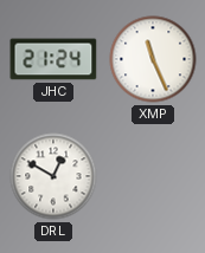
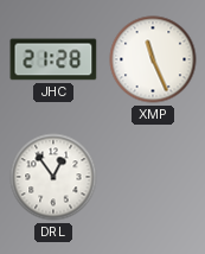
JHC: 21:24 -> 21:28
DRL: 12:50 -> 12:54
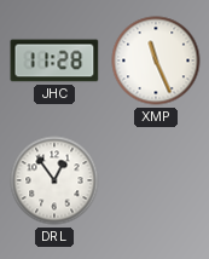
JHC: 21:28 -> 11:28
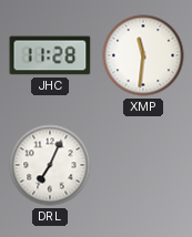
XMP: 11:26 -> 11:31
DRL: 12:54 -> 7:04
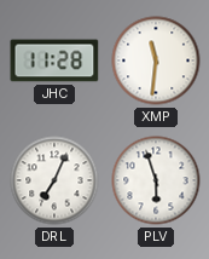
PLV: none -> 5:57
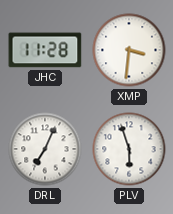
XMP: 11:31 -> 3:31
